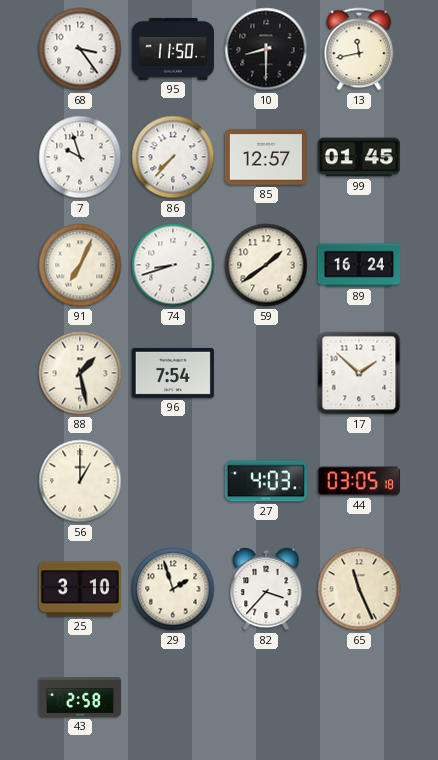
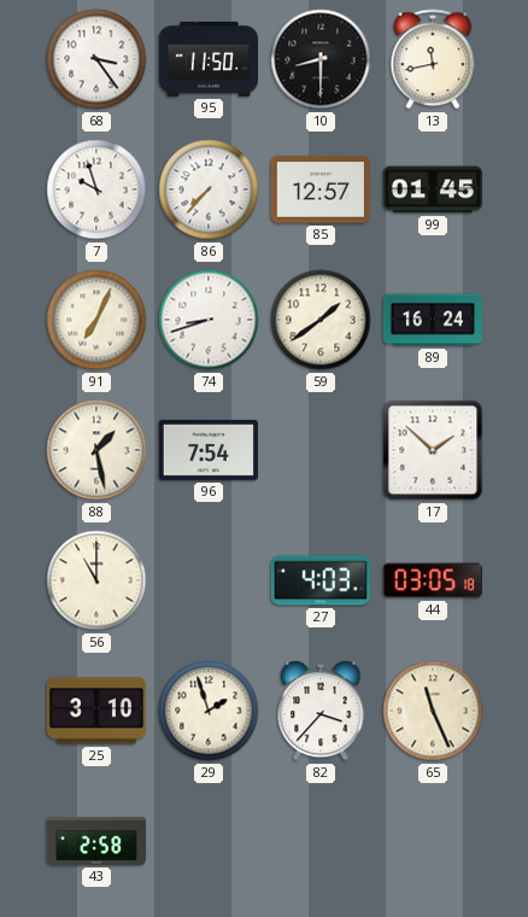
56: 1:00 -> 11:00
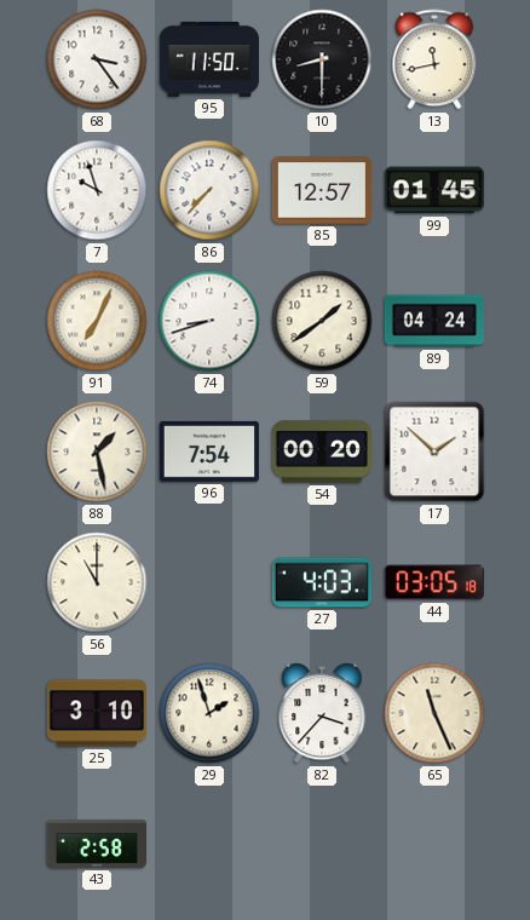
89: 16:24 -> 04:24
54: none -> 00:20
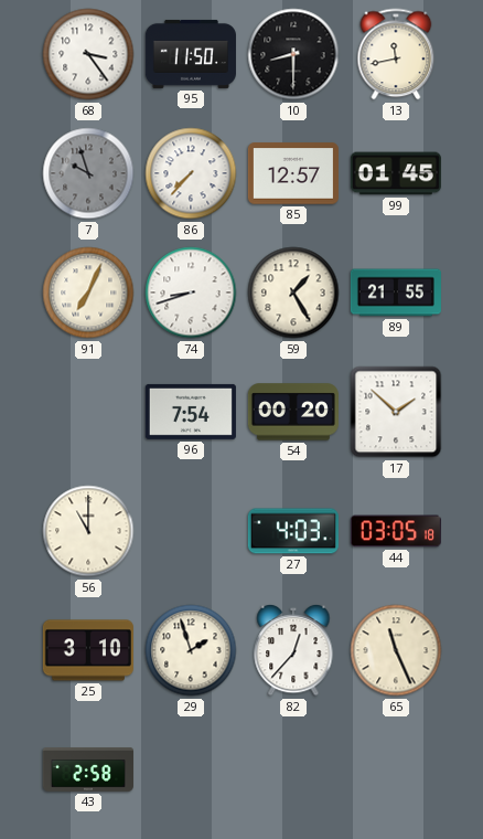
7 dial: white -> grey
59: 1:39 -> 1:25
89: 04:24 -> 21:55
88: 1:28 -> none
82: 3:37 -> 12:37
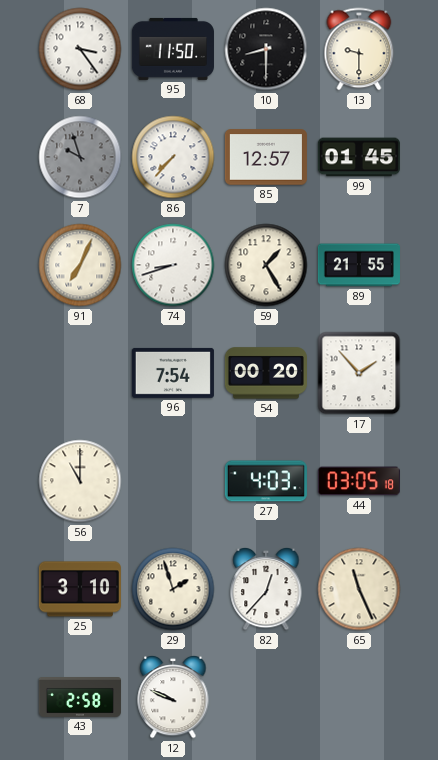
13: 11:43 -> 9:30
17: 1:52 -> 1:53
12: none -> 9:49
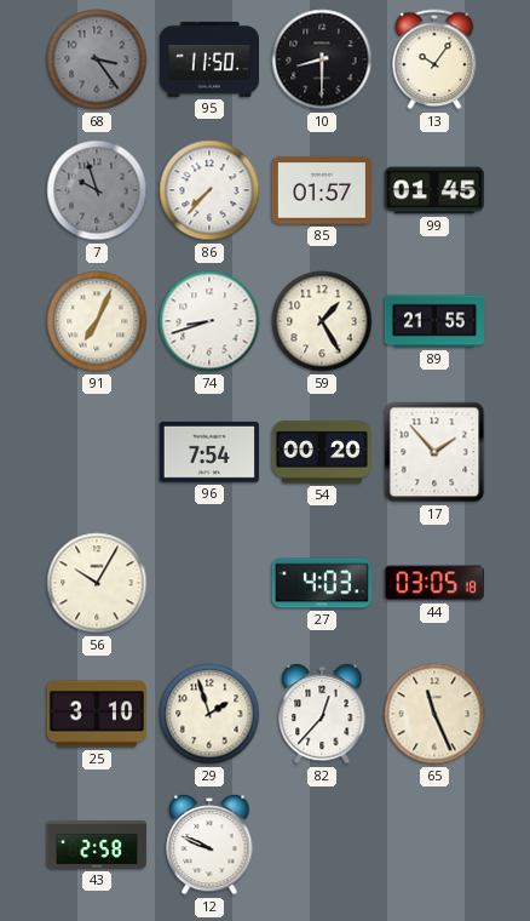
68 dial: white -> grey
13: 9:30 -> 10:06
85: 12:57 -> 01:57
56: 11:00 -> 10:05
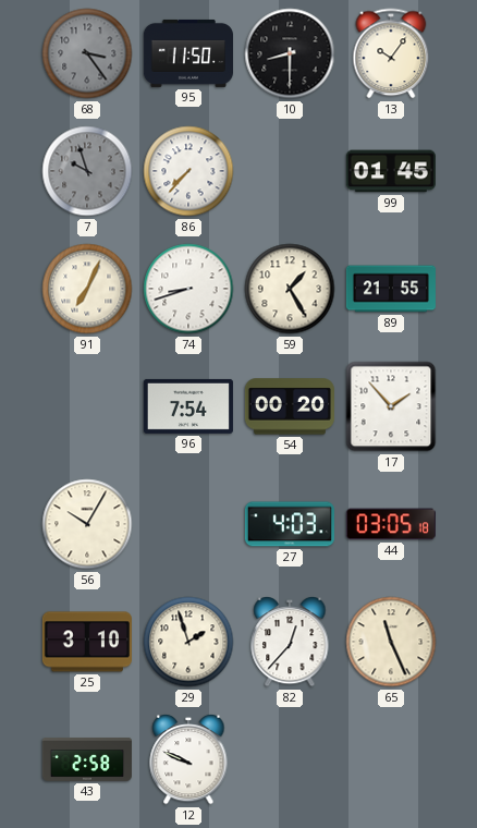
85: 01:57 -> none
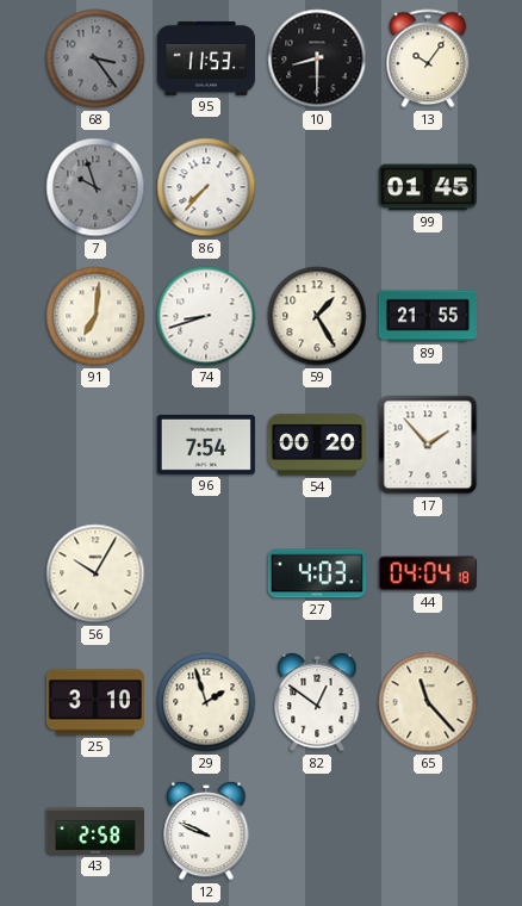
95: 11:50 -> 11:53
91: 7:04 -> 7:01
44: 03:05 -> 04:04
82: 12:37 -> 12:51
65: 11:26 -> 11:23
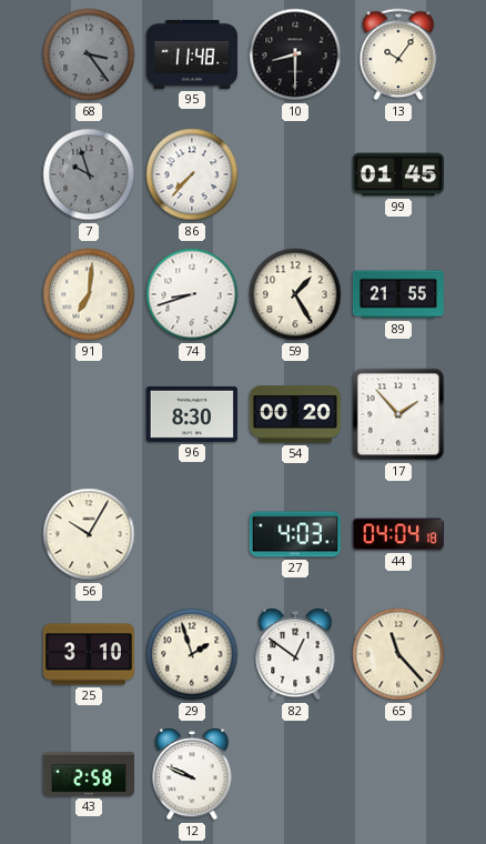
95: 11:53 -> 11:48
96: 7:54 -> 8:30
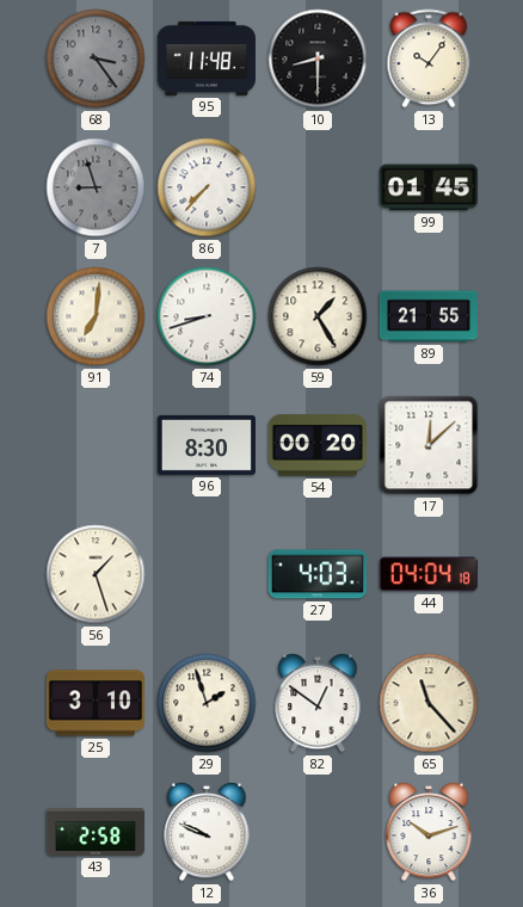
7: 9:57 -> 8:57
17: 1:53 -> 12:08
56: 10:05 -> 1:27
36: none -> 10:12
